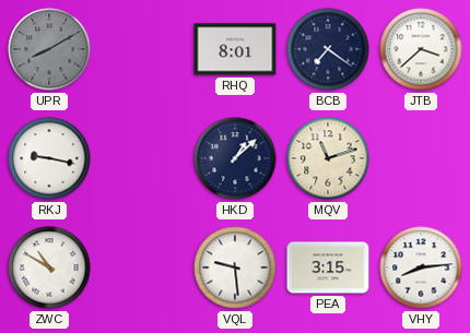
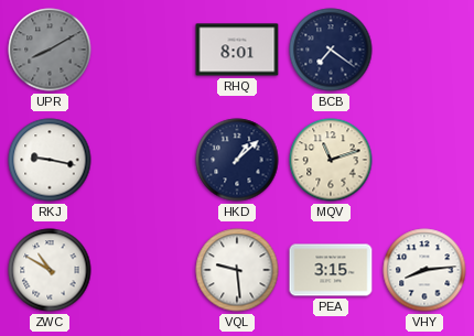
JTB: 3:38 -> none
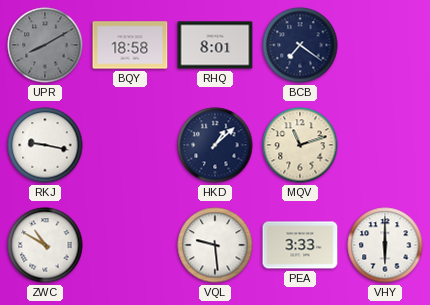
BQY: none -> 18:58
PEA: 3:15 -> 3:33
VHY: 8:14 -> 6:00
